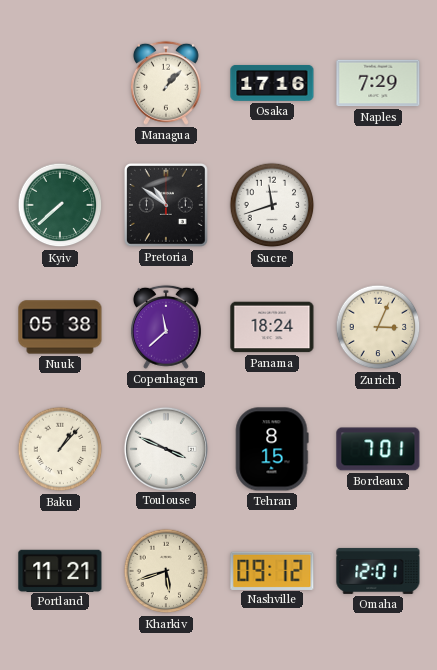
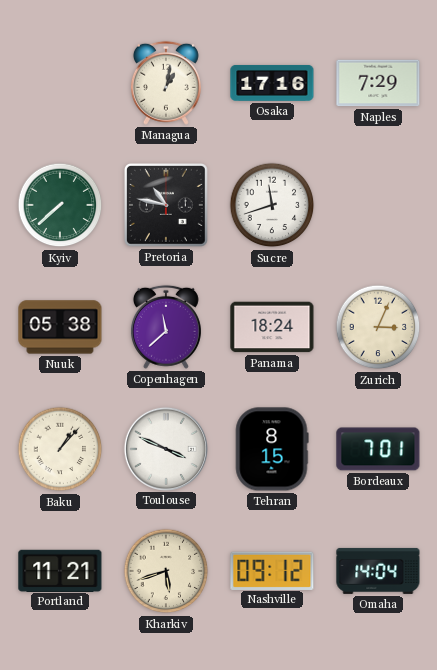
Managua: 1:07 -> 1:02
Pretoria: 10:51 -> 10:47
Omaha: 12:01 -> 14:04
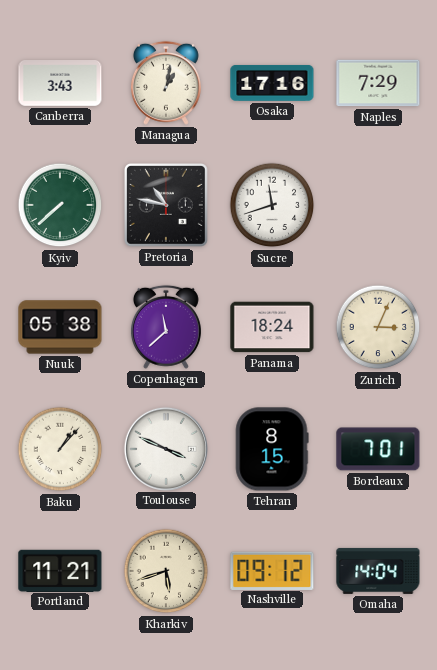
Canberra: none -> 3:43
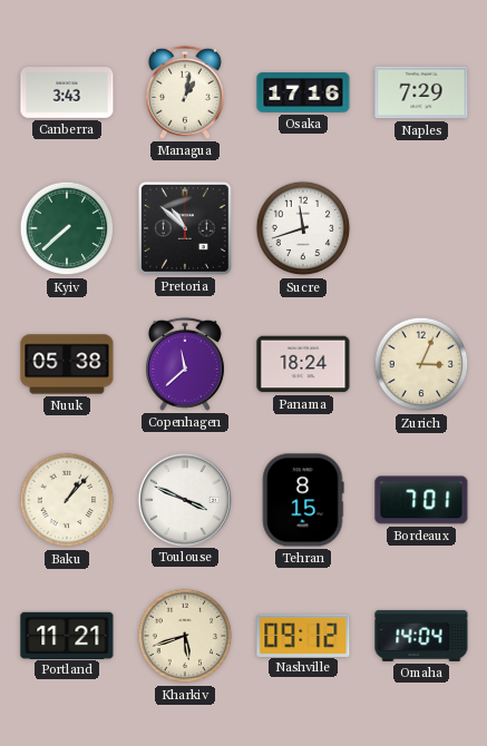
Pretoria: 10:47 -> 10:52
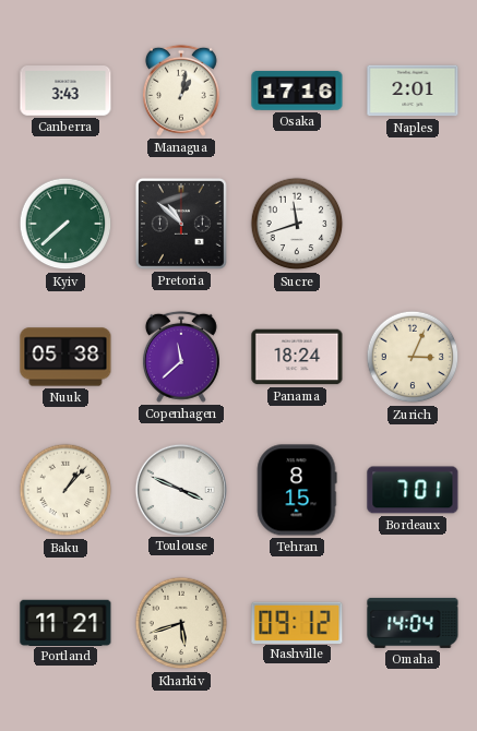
Naples: 7:29 -> 2:01
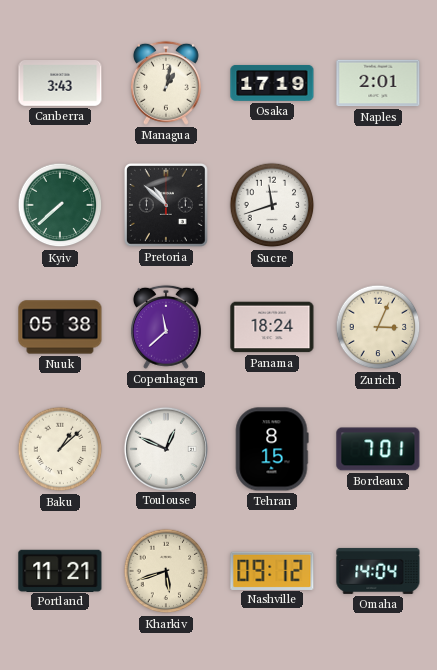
Osaka: 17:16 -> 17:19
Baku: 1:07 -> 1:08
Toulouse: 3:49 -> 12:49
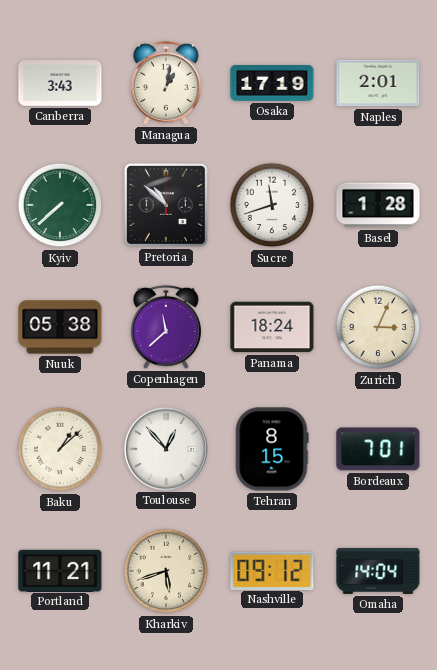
Basel: none -> 1:28
Toulouse: 12:49 -> 12:53
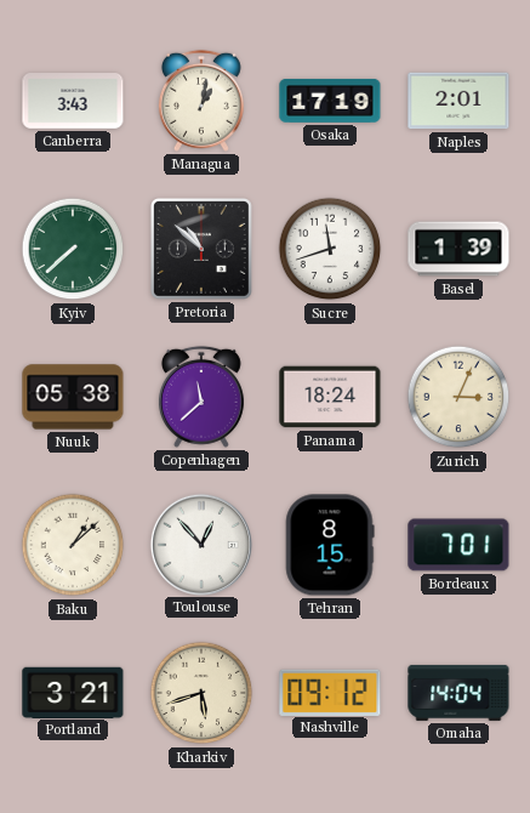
Basel: 1:28 -> 1:39
Portland: 11:21 -> 3:21
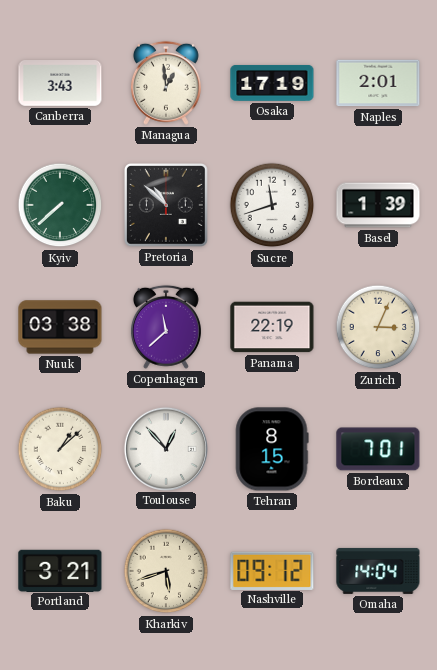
Managua: 1:02 -> 12:59
Nuuk: 05:38 -> 03:38
Panama: 18:24 -> 22:19
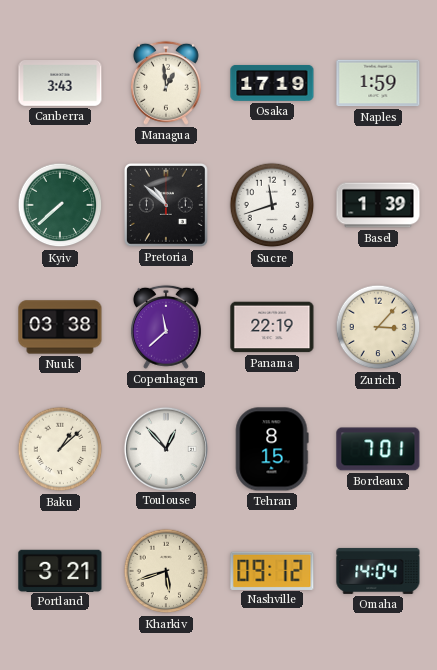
Naples: 2:01 -> 1:59
Zurich: 3:04 -> 3:07
